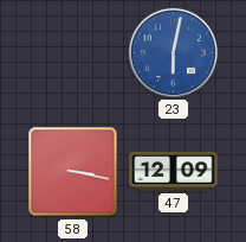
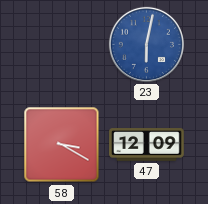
58: 3:17 -> 3:20
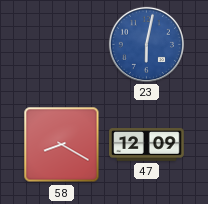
58: 3:20 -> 8:20
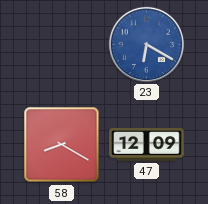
23: 6:02 -> 6:20
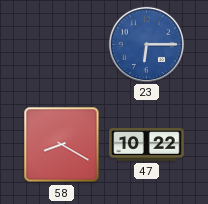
23: 6:20 -> 6:15
47: 12:09 -> 10:22
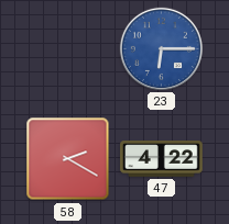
58: 8:20 -> 2:20
47: 10:22 -> 4:22
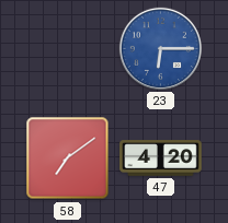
58: 2:20 -> 7:09
47: 4:22 -> 4:20
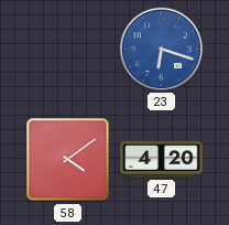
23: 6:15 -> 6:18
58: 7:09 -> 4:09
